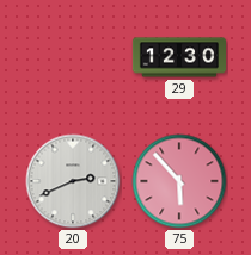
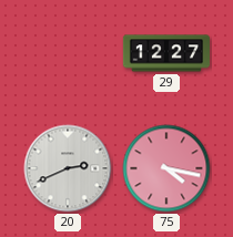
29: 12:30 -> 12:27
75: 5:53 -> 4:17
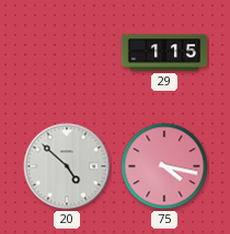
29: 12:27 -> 1:15
20: 2:41 -> 4:52
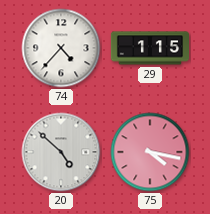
74: none -> 4:37
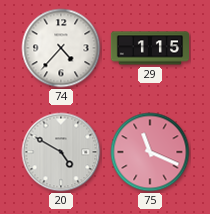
20: 4:52 -> 4:50
75: 4:17 -> 11:19
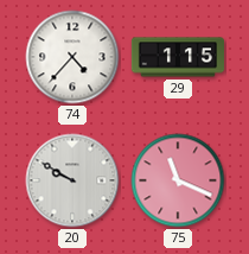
20: 4:50 -> 9:50
